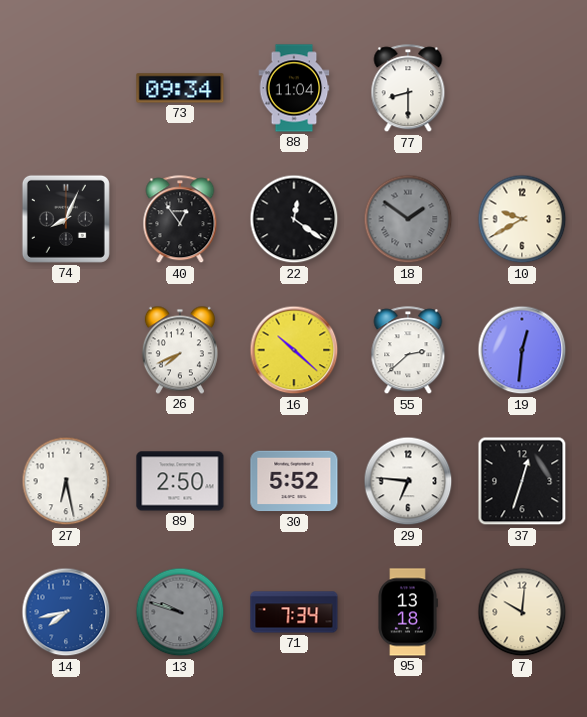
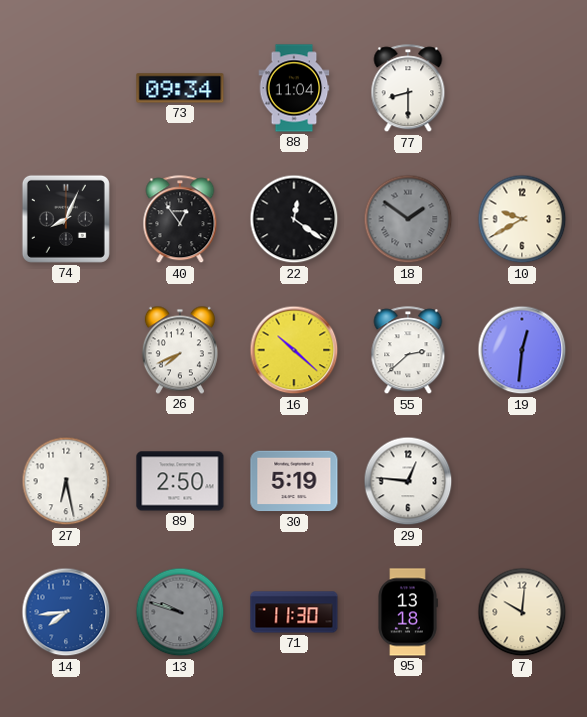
30: 5:52 -> 5:19
29: 6:46 -> 12:46
37: 12:33 -> none
14: 7:43 -> 7:44
71: 7:34 -> 11:30
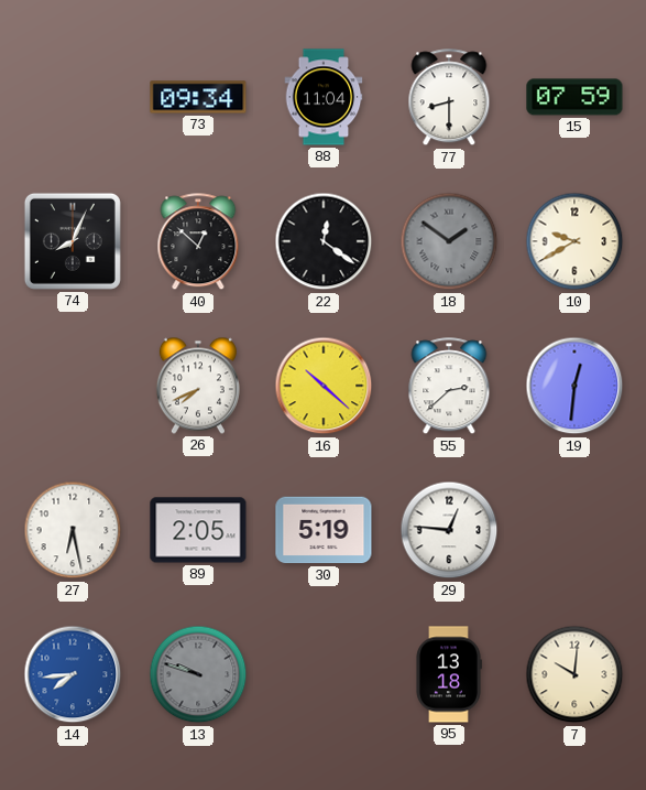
15: none -> 07:59
40: 12:54 -> 12:52
89: 2:50 -> 2:05
71: 11:30 -> none
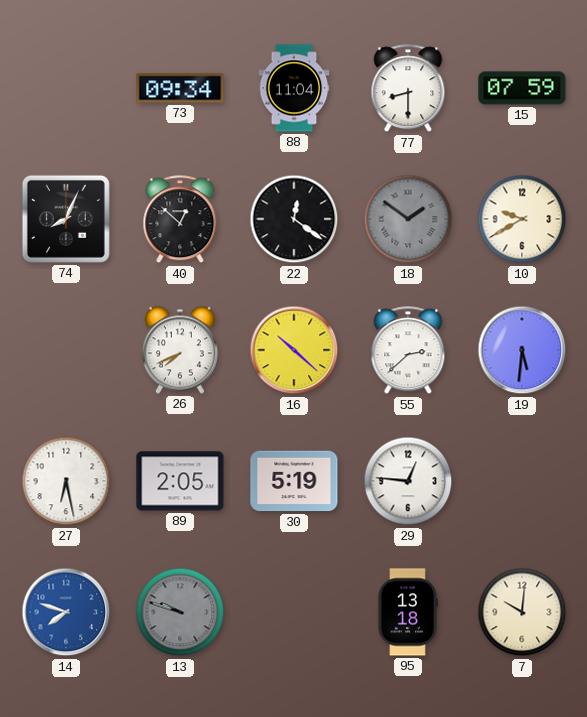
19: 12:31 -> 5:31
14: 7:44 -> 7:48
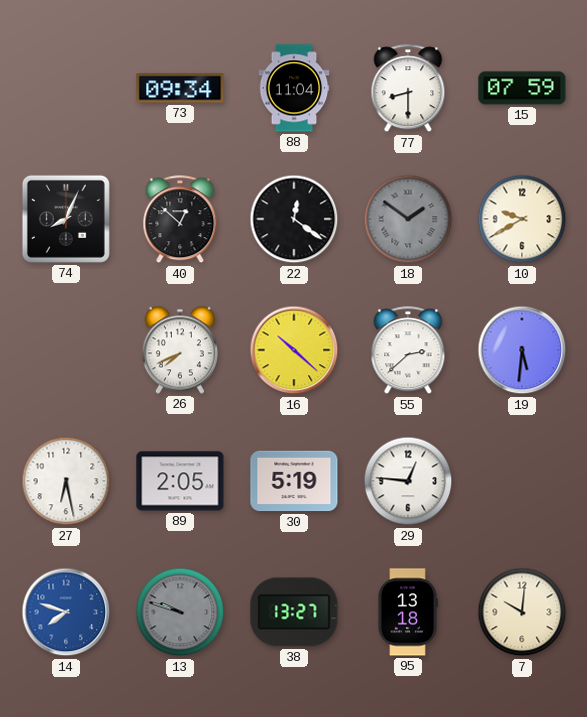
38: none -> 13:27
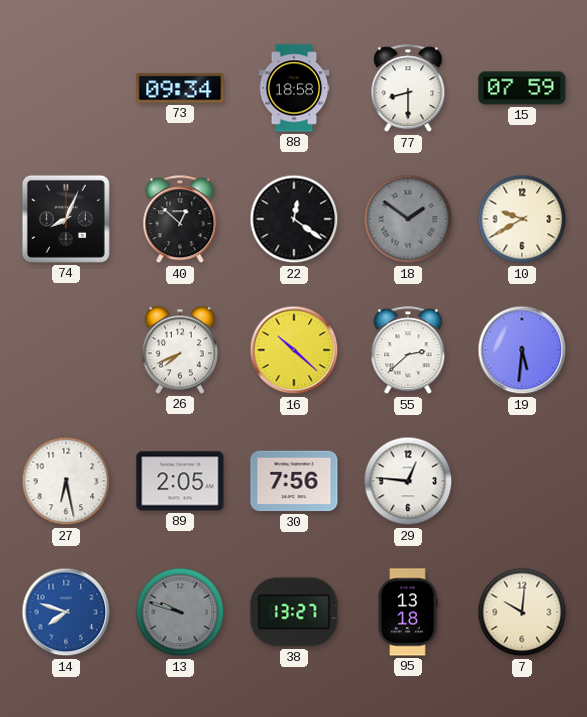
88: 11:04 -> 18:58
30: 5:19 -> 7:56
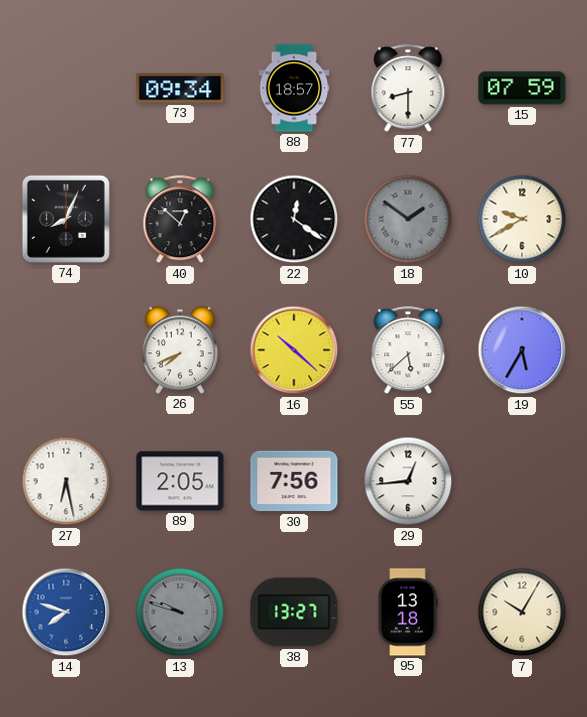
88: 18:58 -> 18:57
55: 2:38 -> 5:38
19: 5:31 -> 5:35
29: 12:46 -> 12:44
7: 10:01 -> 10:05
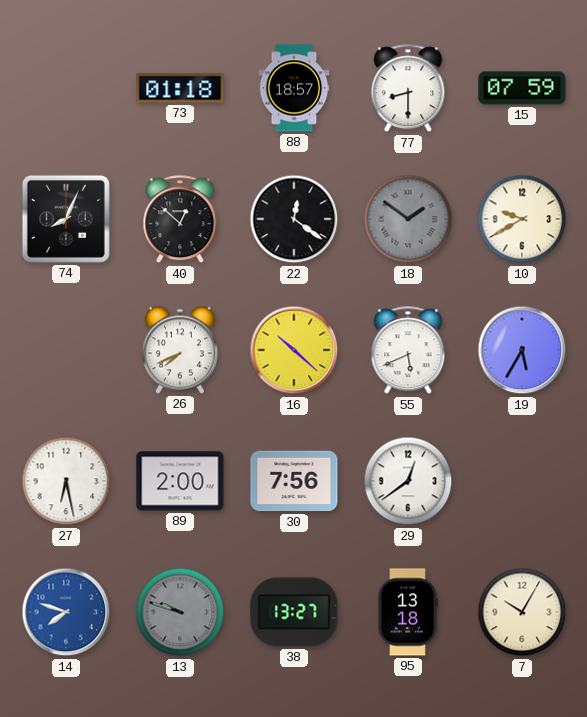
73: 09:34 -> 01:18
55: 5:38 -> 5:41
89: 2:05 -> 2:00
29: 12:44 -> 12:39
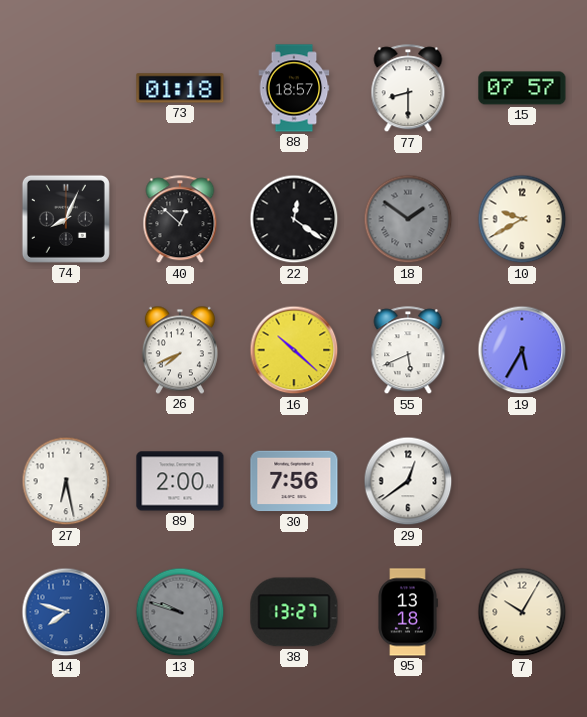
15: 07:59 -> 07:57
